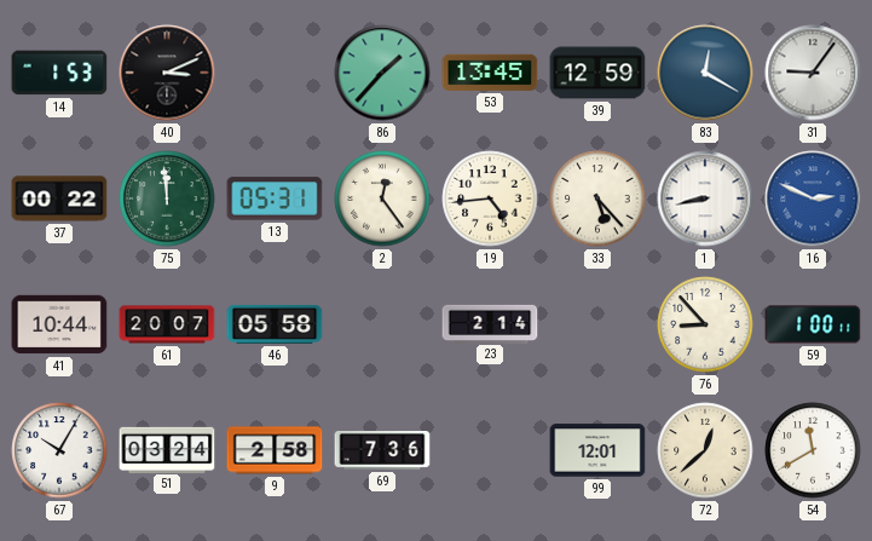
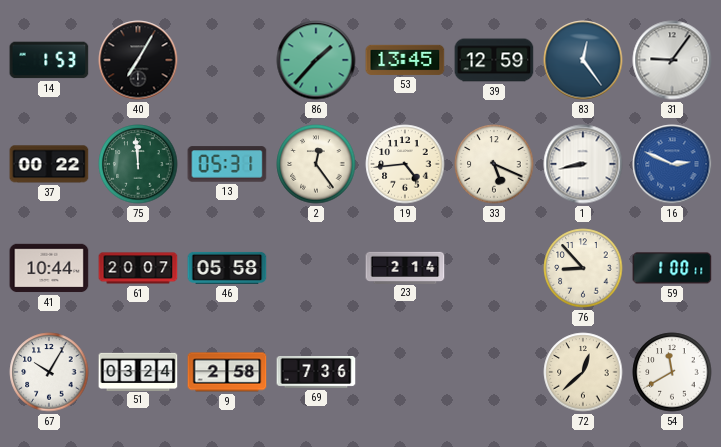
40: 3:11 -> 7:05
83: 12:20 -> 12:24
33: 5:23 -> 5:19
99: 12:01 -> none
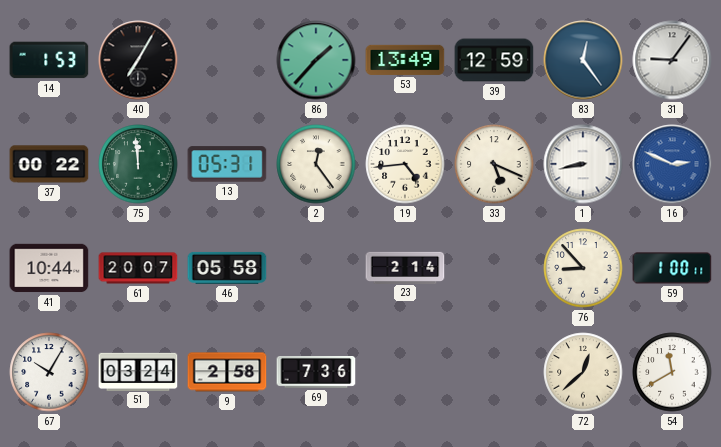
53: 13:45 -> 13:49
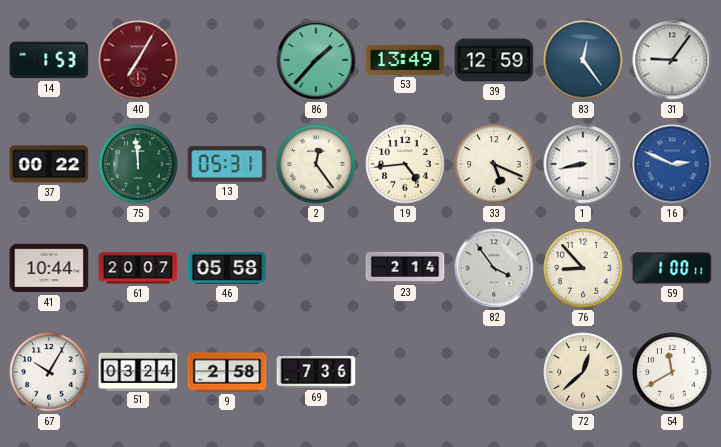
40 dial: black -> burgundy
82: none -> 3:54
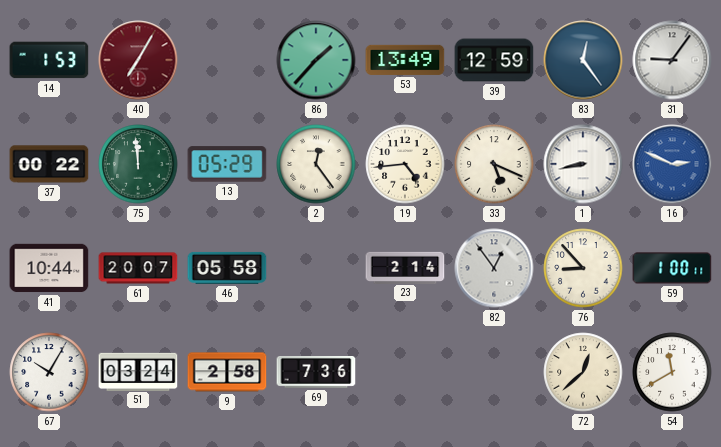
13: 05:31 -> 05:29
82: 3:54 -> 12:54
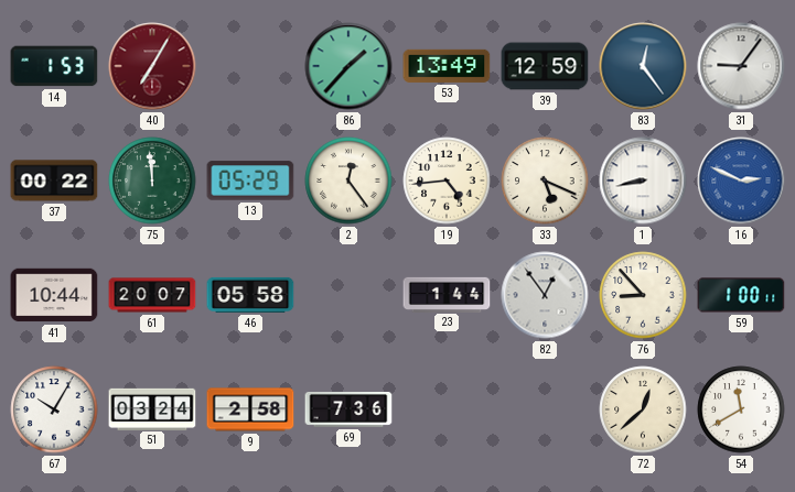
23: 2:14 -> 1:44
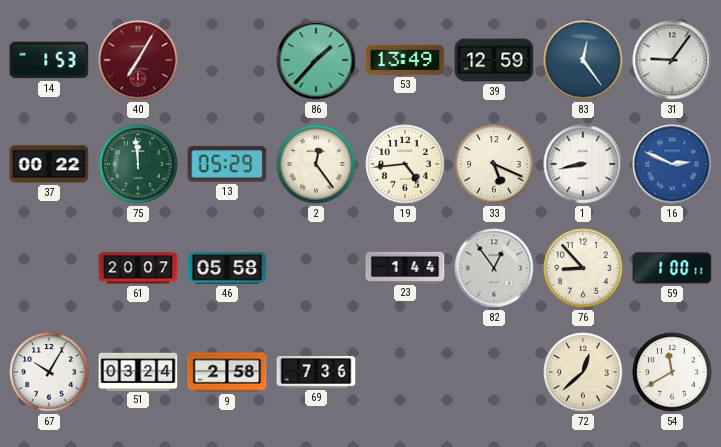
41: 10:44 -> none
